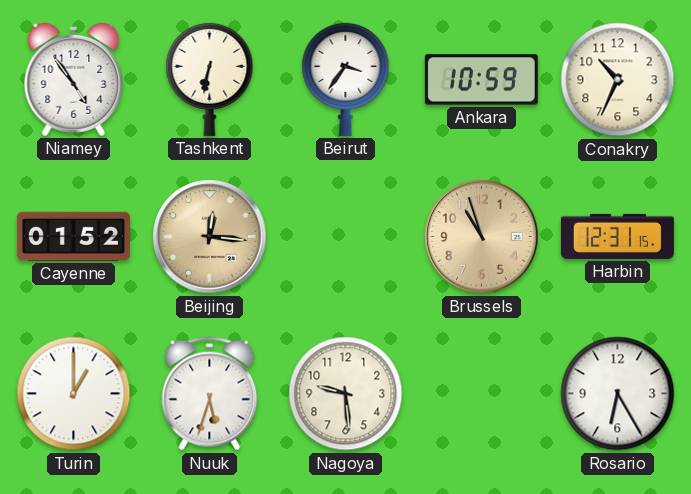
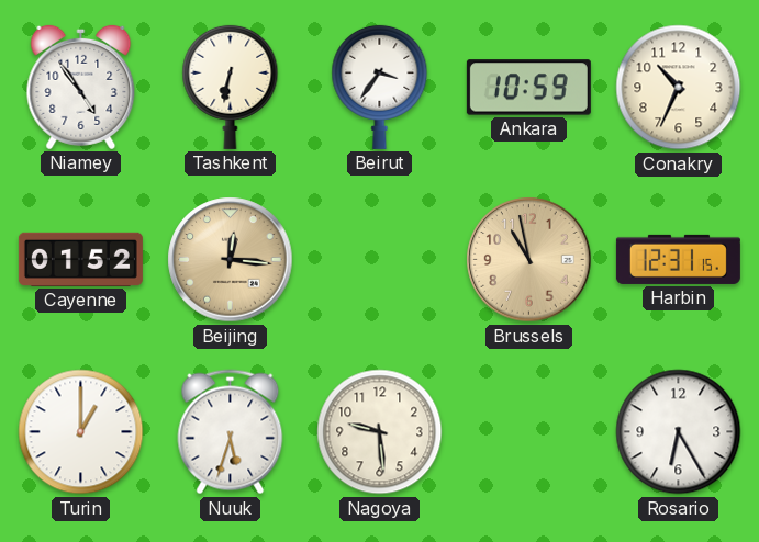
Brussels: 10:57 -> 10:58
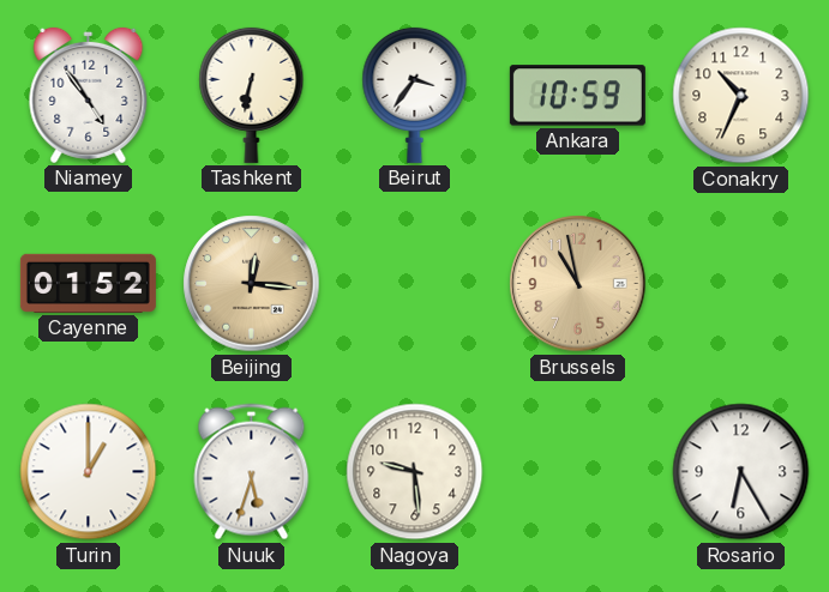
Harbin: 12:31 -> none
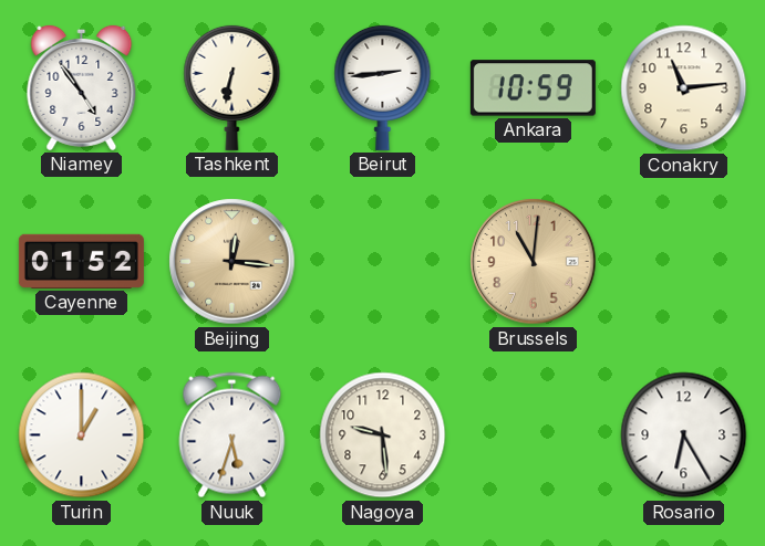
Beirut: 3:36 -> 2:44
Conakry: 10:34 -> 11:14
Brussels: 10:58 -> 11:01
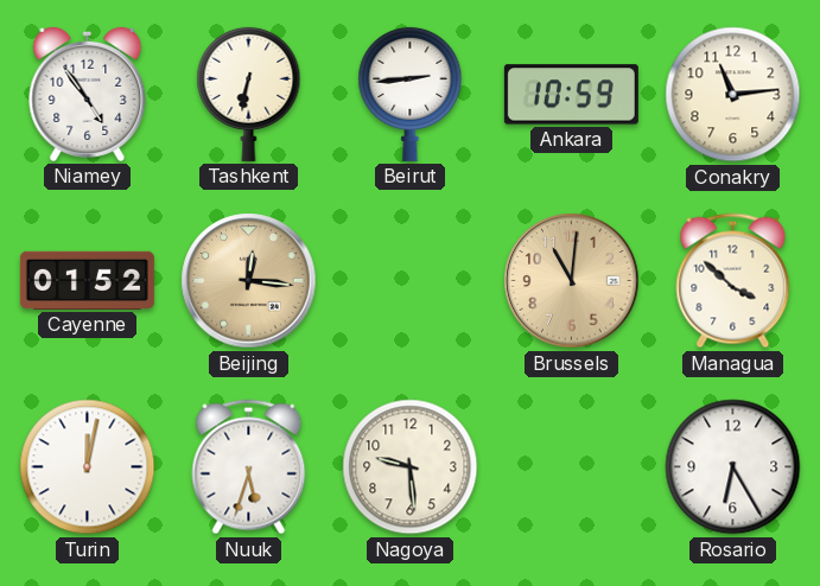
Managua: none -> 3:52
Turin: 1:00 -> 12:02
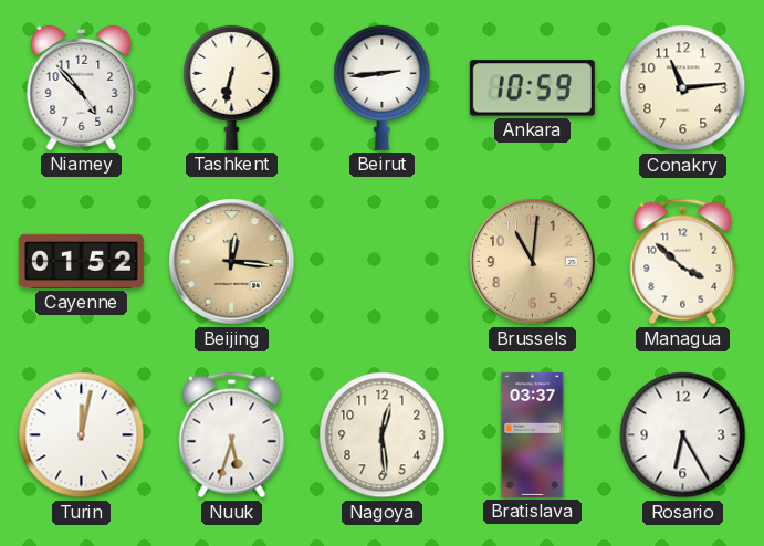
Niamey: 4:54 -> 4:53
Nagoya: 9:29 -> 12:29
Bratislava: none -> 03:37
